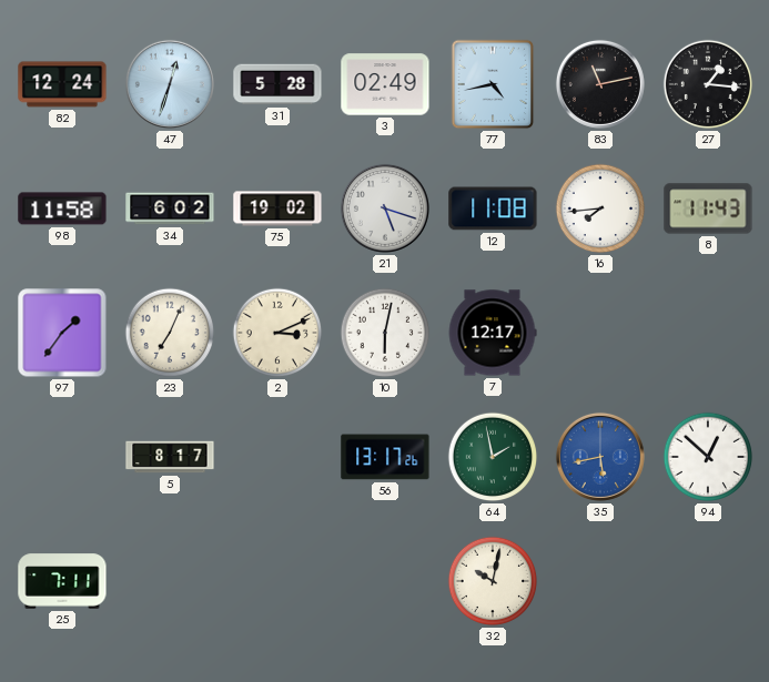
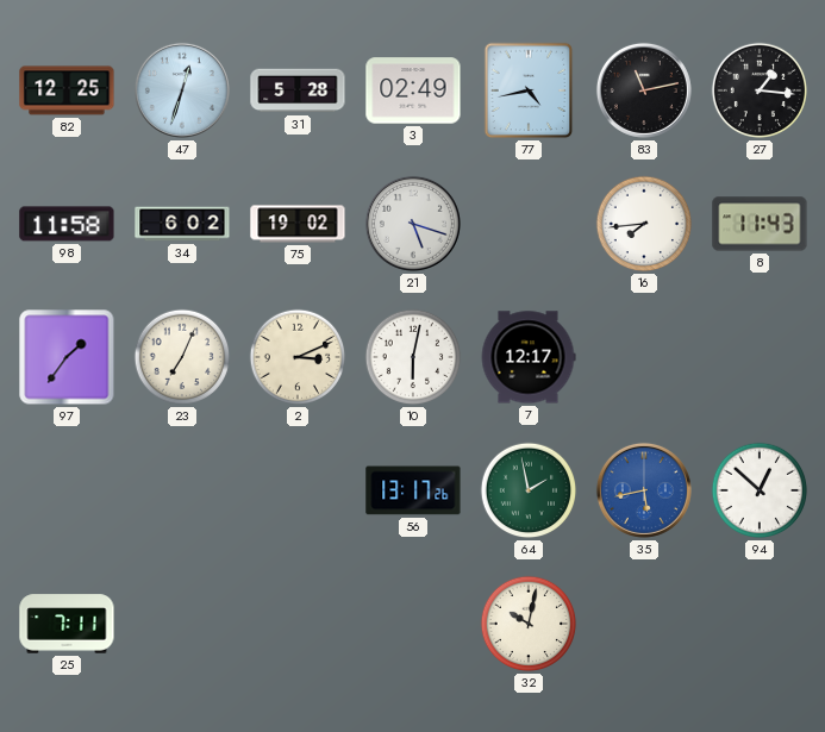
82: 12:24 -> 12:25
12: 11:08 -> none
5: 8:17 -> none
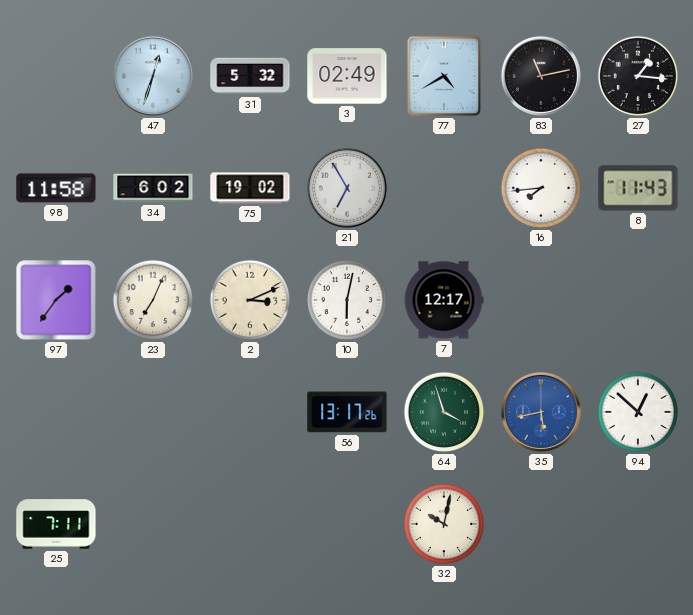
82: 12:25 -> none
31: 5:28 -> 5:32
77: 4:43 -> 4:40
21: 5:18 -> 6:55
64: 1:58 -> 3:57
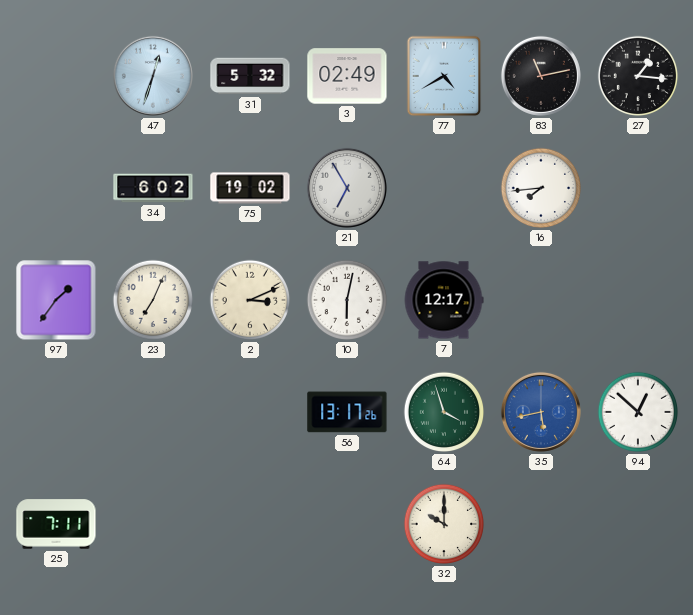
98: 11:58 -> none
8: 11:43 -> none
32: 10:02 -> 10:00
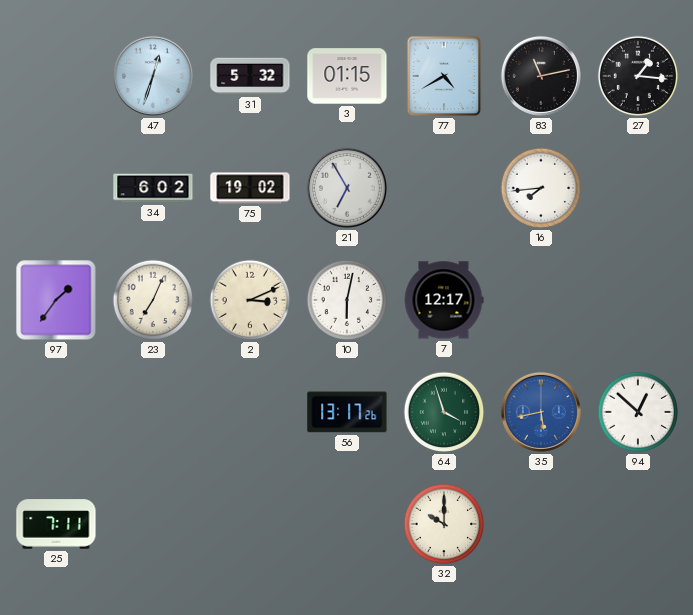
3: 02:49 -> 01:15
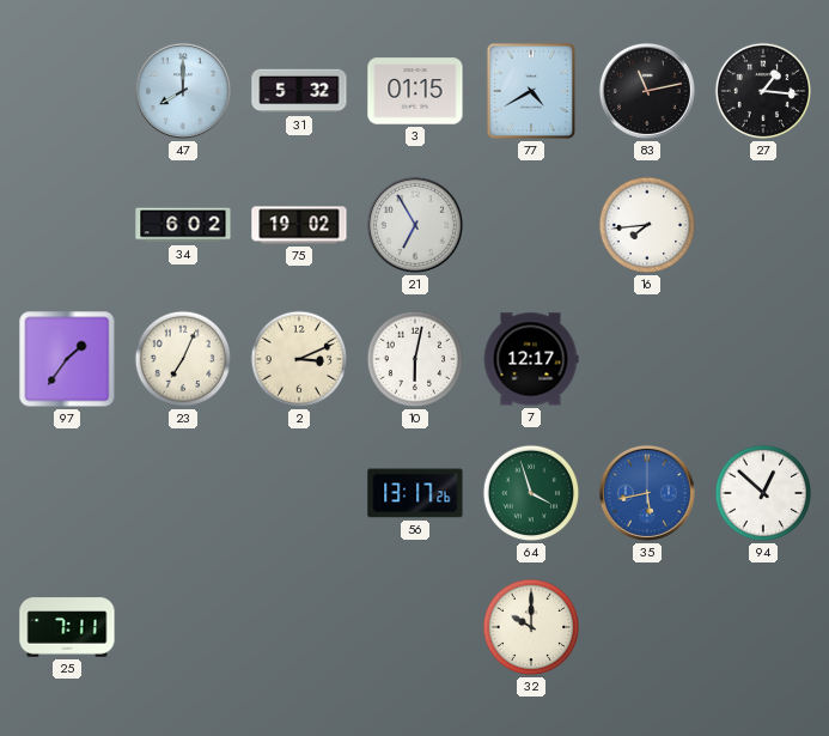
47: 12:33 -> 8:00
